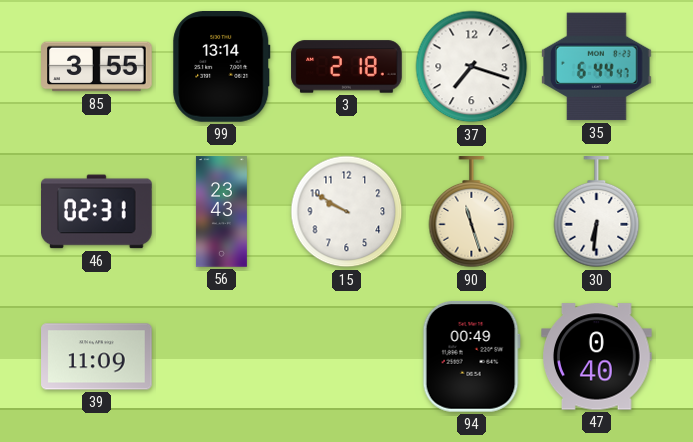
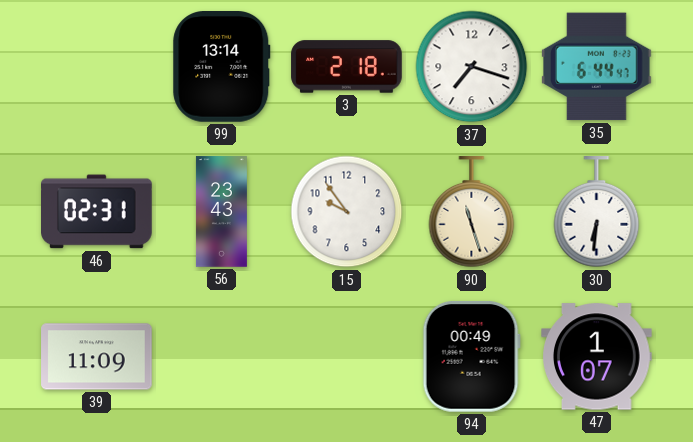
85: 3:55 -> none
15: 9:50 -> 9:54
47: 0:40 -> 1:07
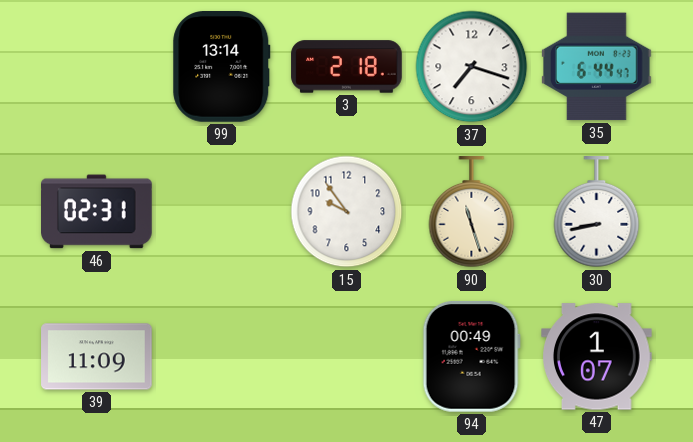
56: 23:43 -> none
30: 6:31 -> 8:43
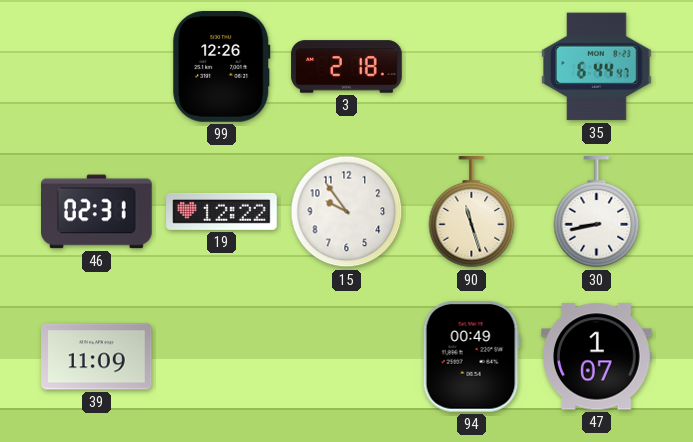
99: 13:14 -> 12:26
37: 7:18 -> none
19: none -> 12:22
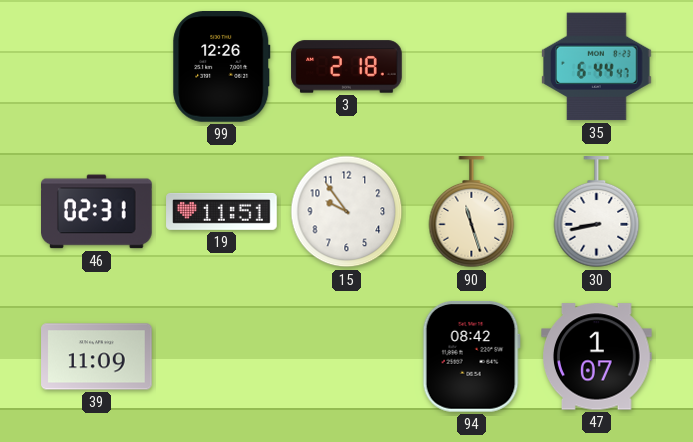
19: 12:22 -> 11:51
94: 00:49 -> 08:42
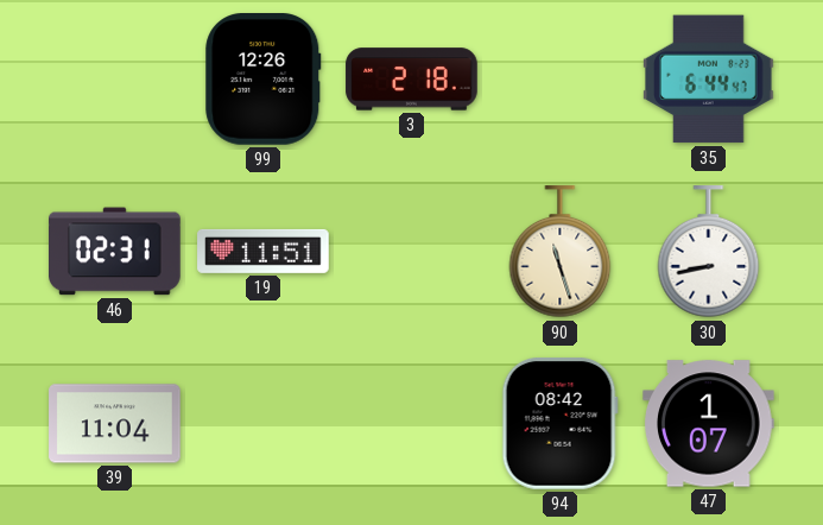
15: 9:54 -> none
39: 11:09 -> 11:04
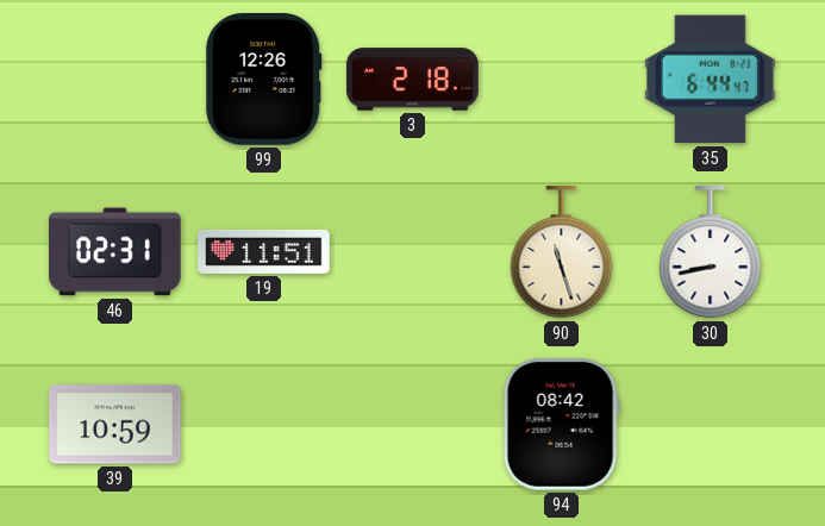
39: 11:04 -> 10:59
47: 1:07 -> none
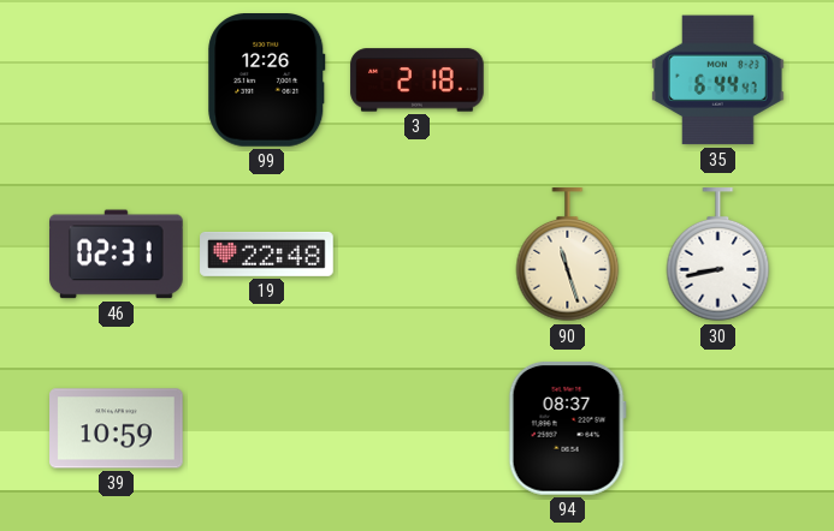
19: 11:51 -> 22:48
94: 08:42 -> 08:37
